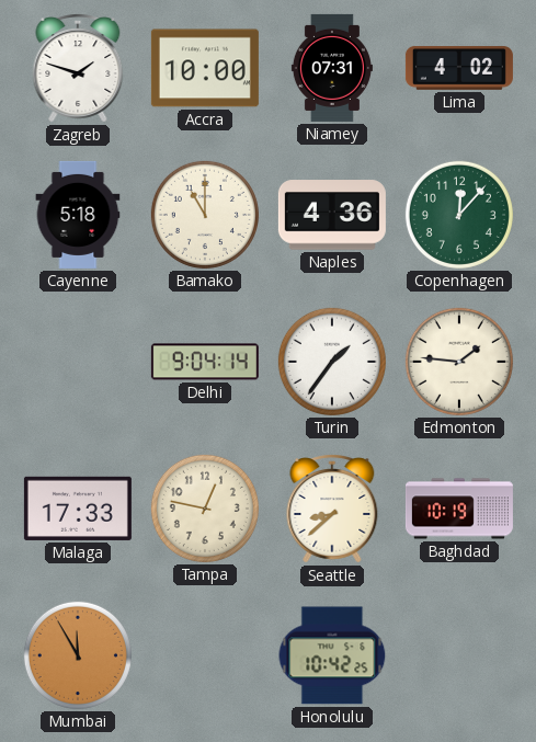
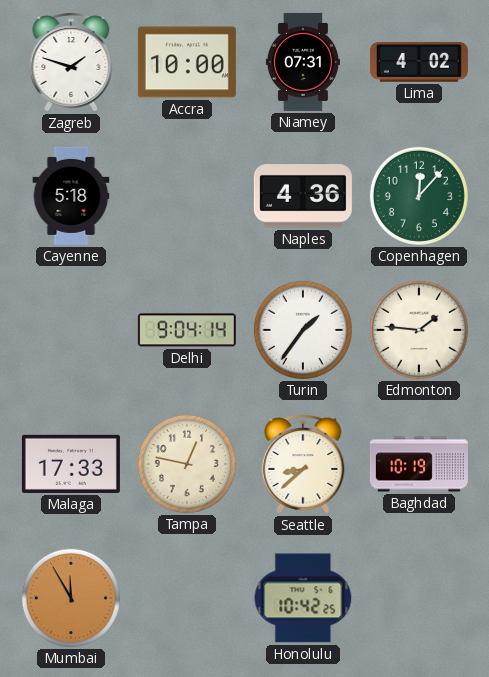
Bamako: 11:00 -> none
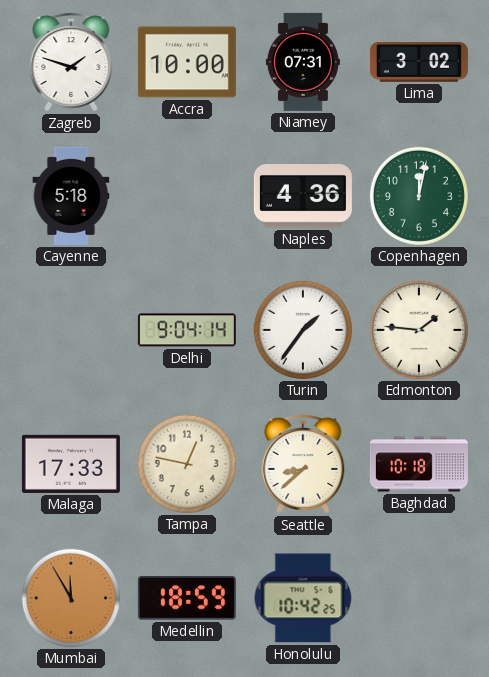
Lima: 4:02 -> 3:02
Copenhagen: 12:07 -> 12:02
Baghdad: 10:19 -> 10:18
Medellin: none -> 18:59
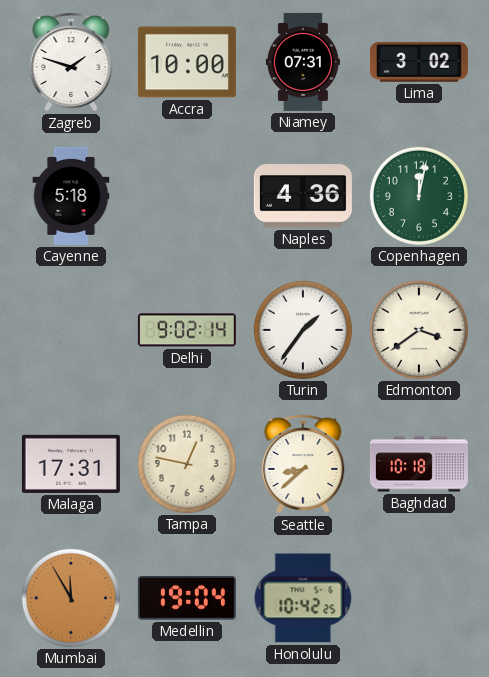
Delhi: 9:04 -> 9:02
Edmonton: 1:46 -> 3:39
Malaga: 17:33 -> 17:31
Medellin: 18:59 -> 19:04
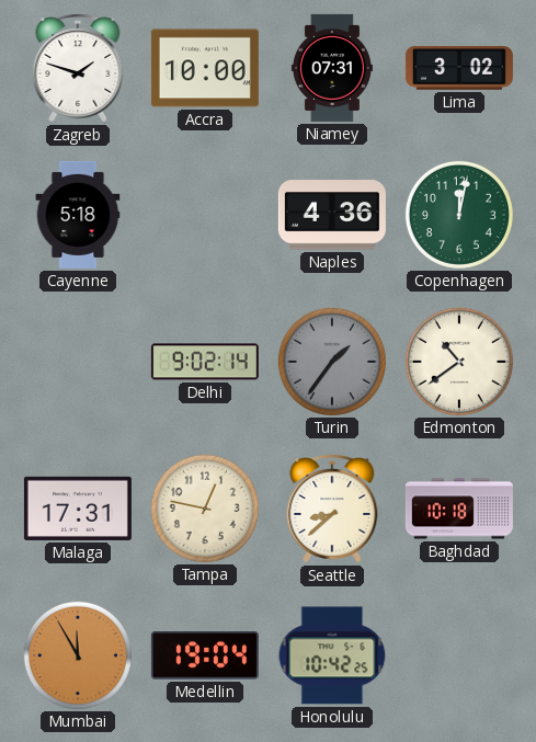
Turin dial: white -> grey
Edmonton: 3:39 -> 10:39
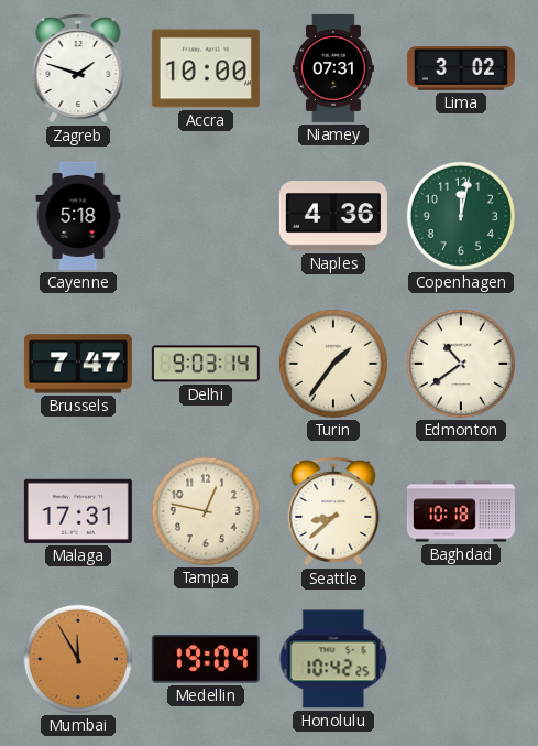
Brussels: none -> 7:47
Delhi: 9:02 -> 9:03
Turin dial: grey -> cream
